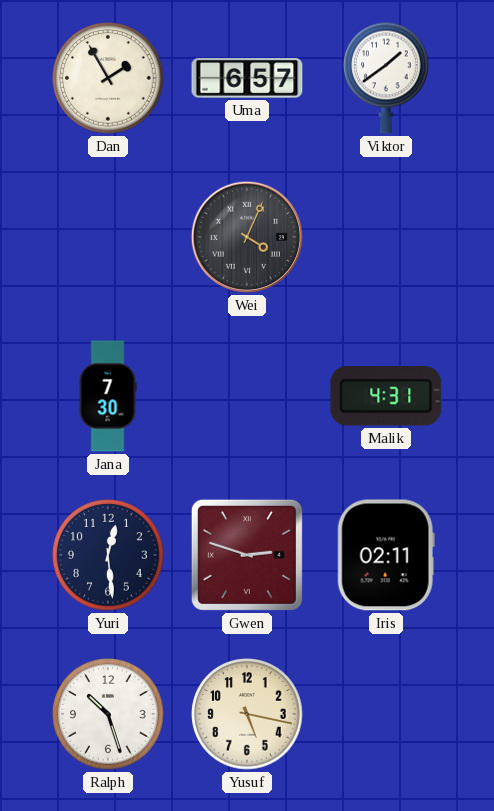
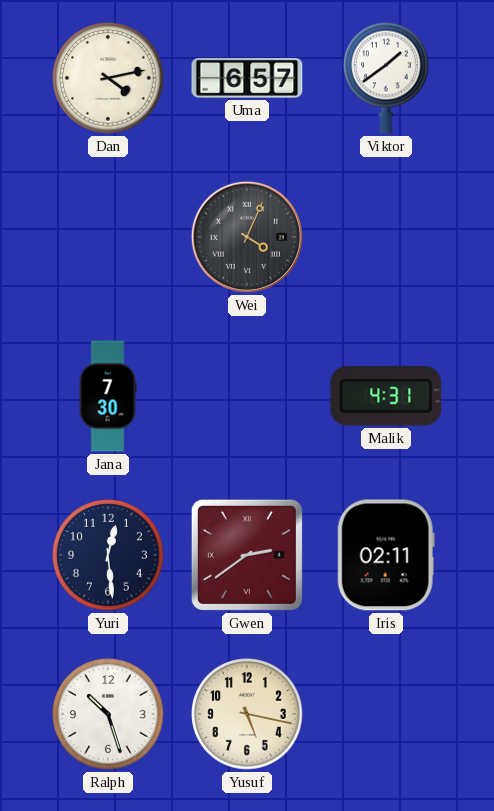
Dan: 1:55 -> 4:13
Gwen: 2:48 -> 2:39
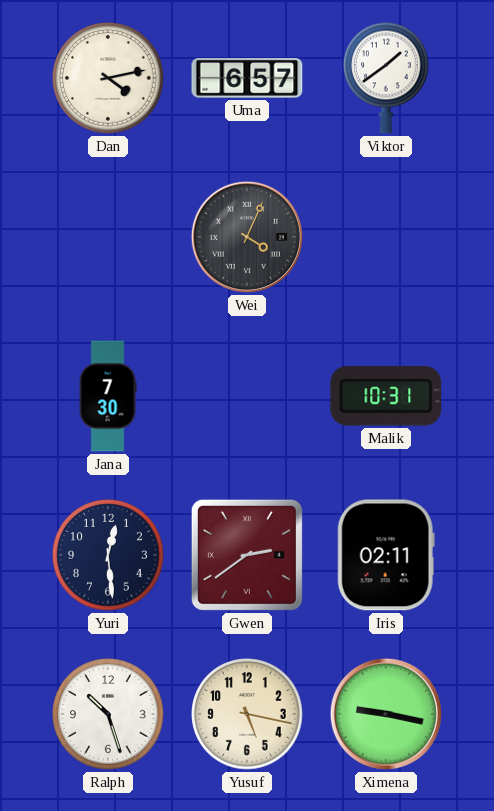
Malik: 4:31 -> 10:31
Ximena: none -> 9:17
